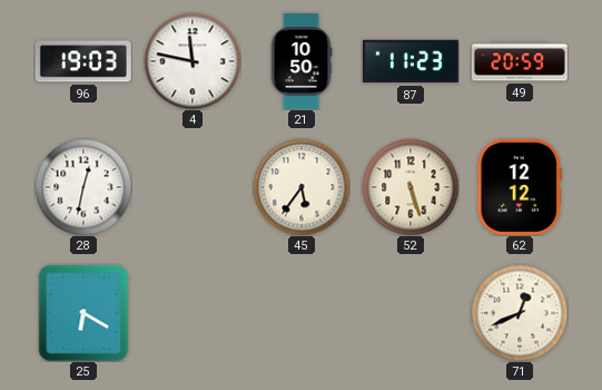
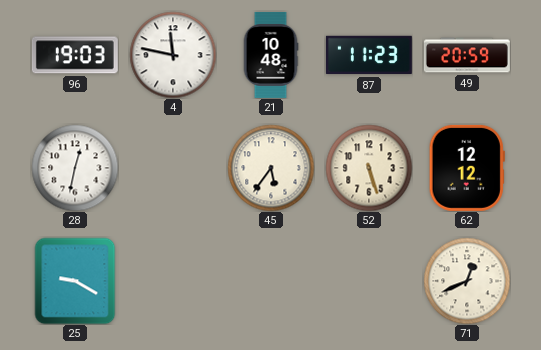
21: 10:50 -> 10:48
25: 6:20 -> 9:20
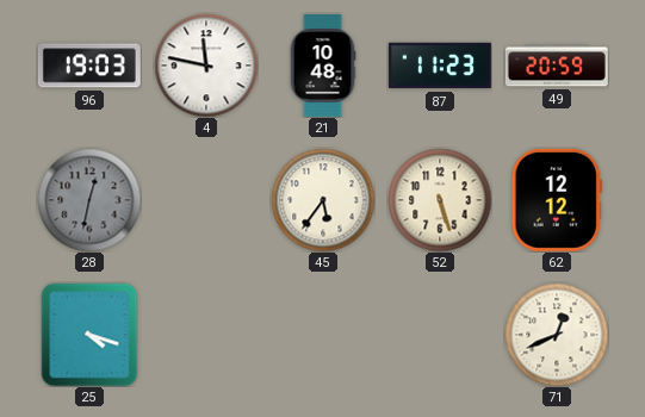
28 dial: white -> grey
25: 9:20 -> 4:18
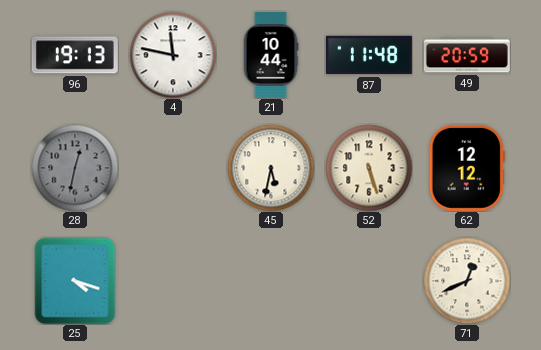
96: 19:03 -> 19:13
21: 10:48 -> 10:44
87: 11:23 -> 11:48
45: 5:36 -> 5:32
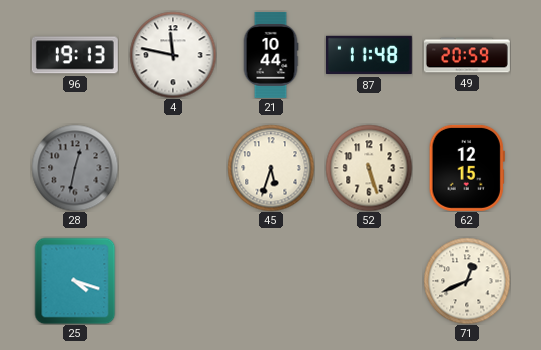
45: 5:32 -> 5:33
62: 12:12 -> 12:15
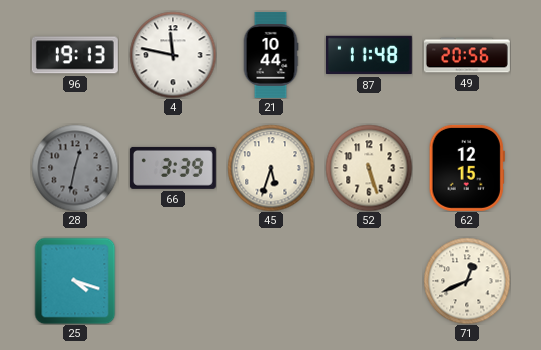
49: 20:59 -> 20:56
66: none -> 3:39
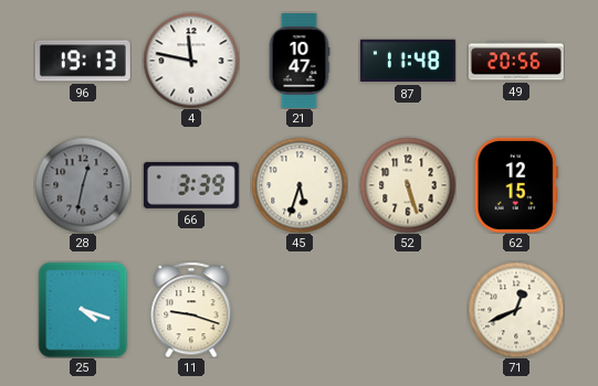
21: 10:44 -> 10:47
11: none -> 9:18
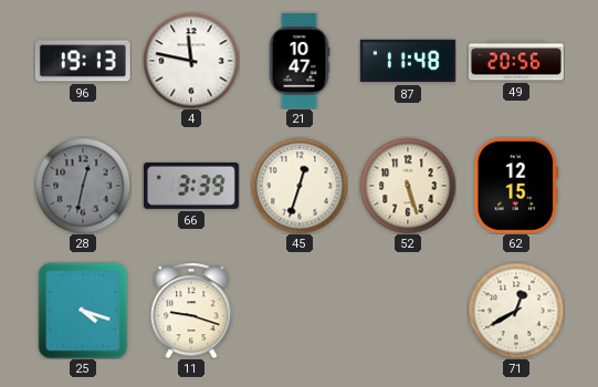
45: 5:33 -> 12:33
71: 12:41 -> 12:40
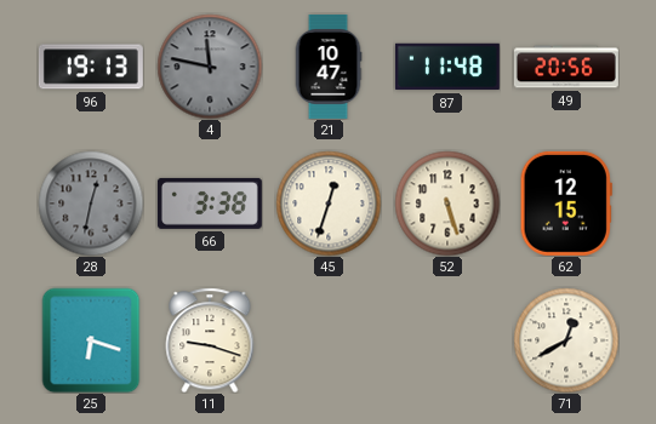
4 dial: white -> grey
66: 3:39 -> 3:38
25: 4:18 -> 6:18
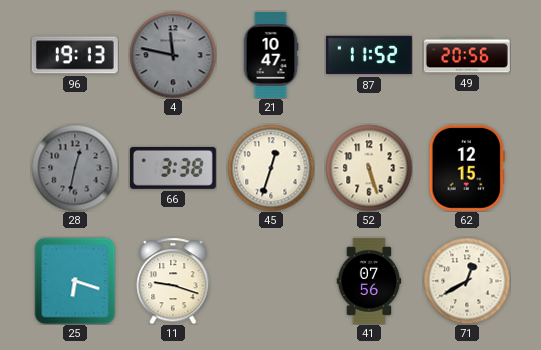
87: 11:48 -> 11:52
41: none -> 07:56
